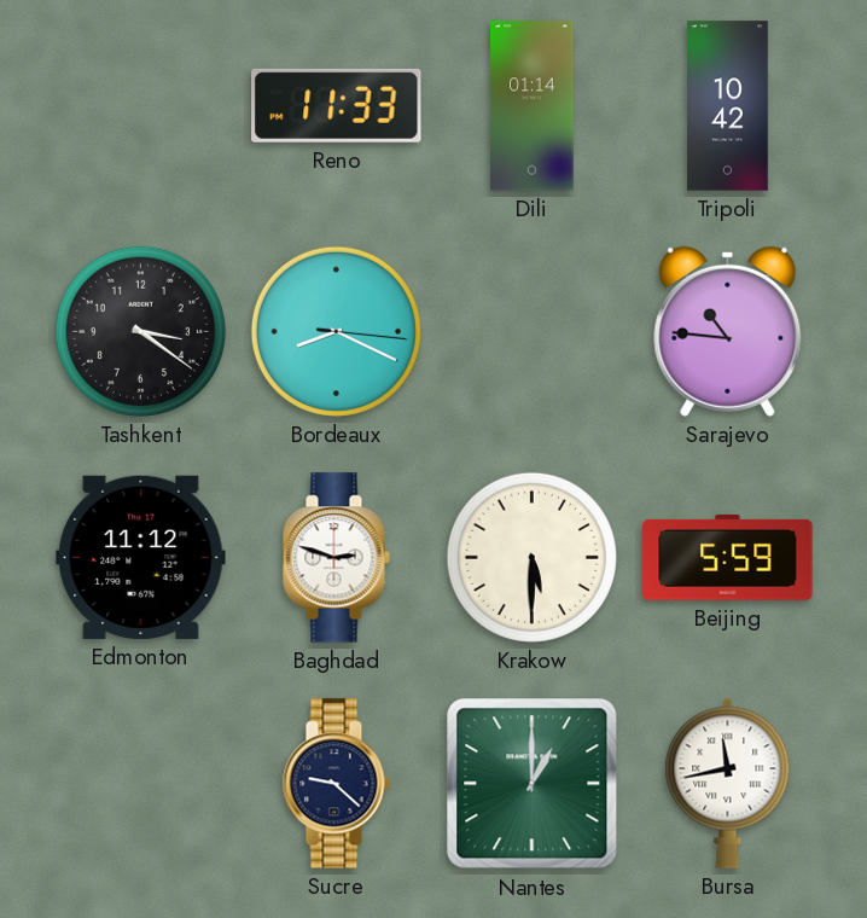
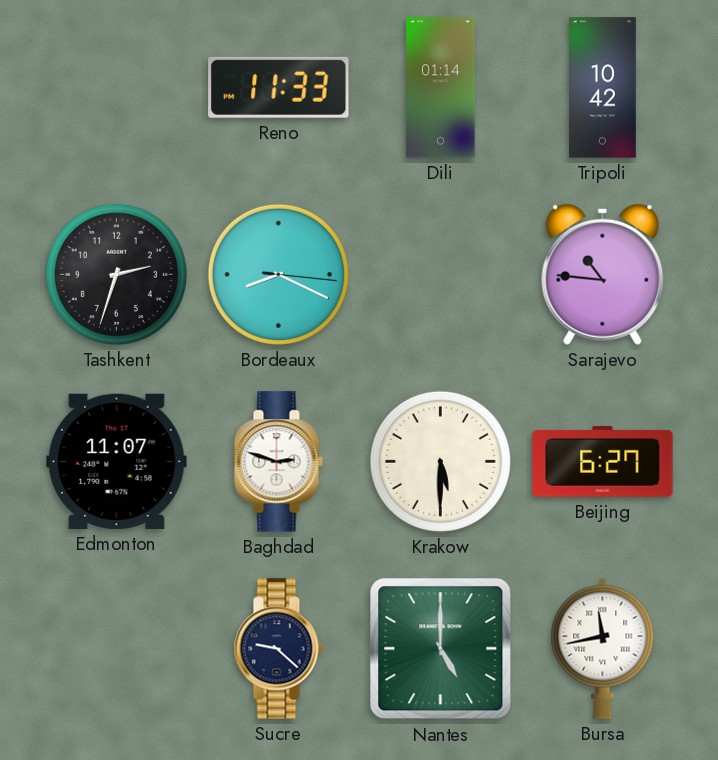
Tashkent: 3:21 -> 2:33
Edmonton: 11:12 -> 11:07
Beijing: 5:59 -> 6:27
Nantes: 1:00 -> 5:00
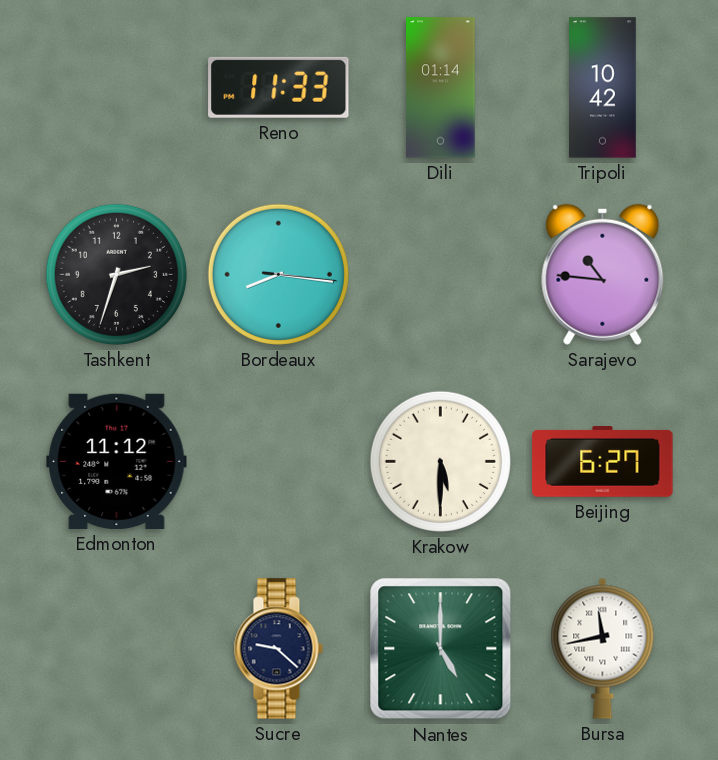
Bordeaux: 8:19 -> 8:16
Edmonton: 11:07 -> 11:12
Baghdad: 2:48 -> none
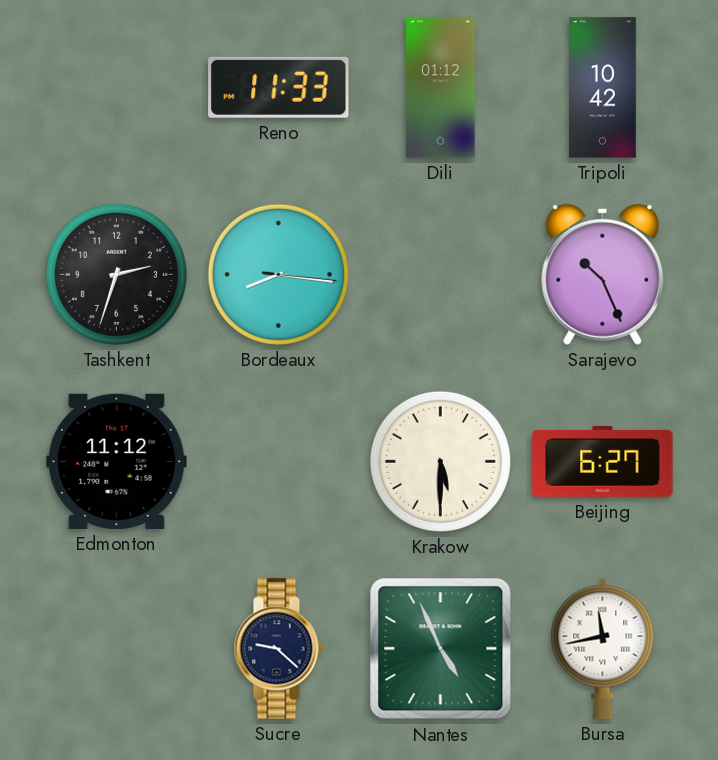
Dili: 01:14 -> 01:12
Sarajevo: 10:46 -> 10:26
Nantes: 5:00 -> 4:56
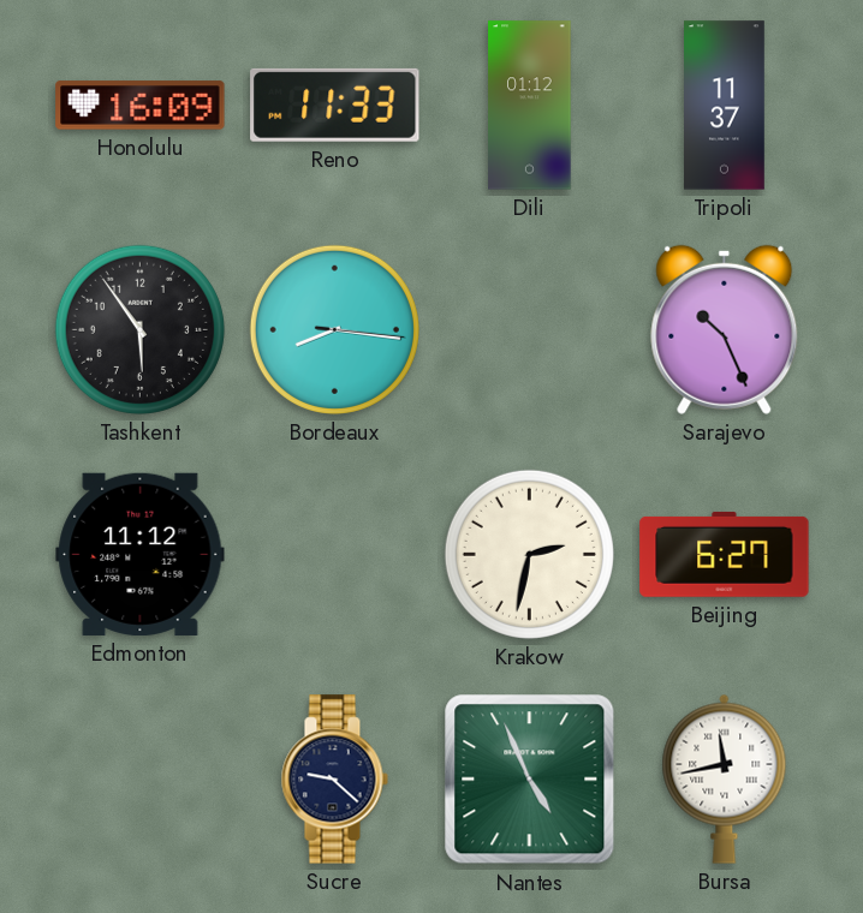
Honolulu: none -> 16:09
Tripoli: 10:42 -> 11:37
Tashkent: 2:33 -> 5:54
Krakow: 5:30 -> 2:32
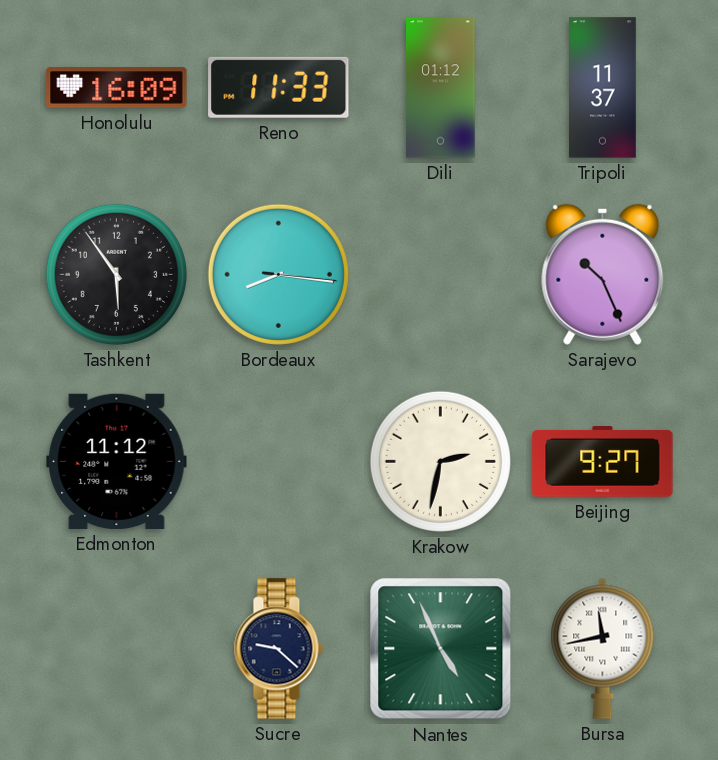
Beijing: 6:27 -> 9:27
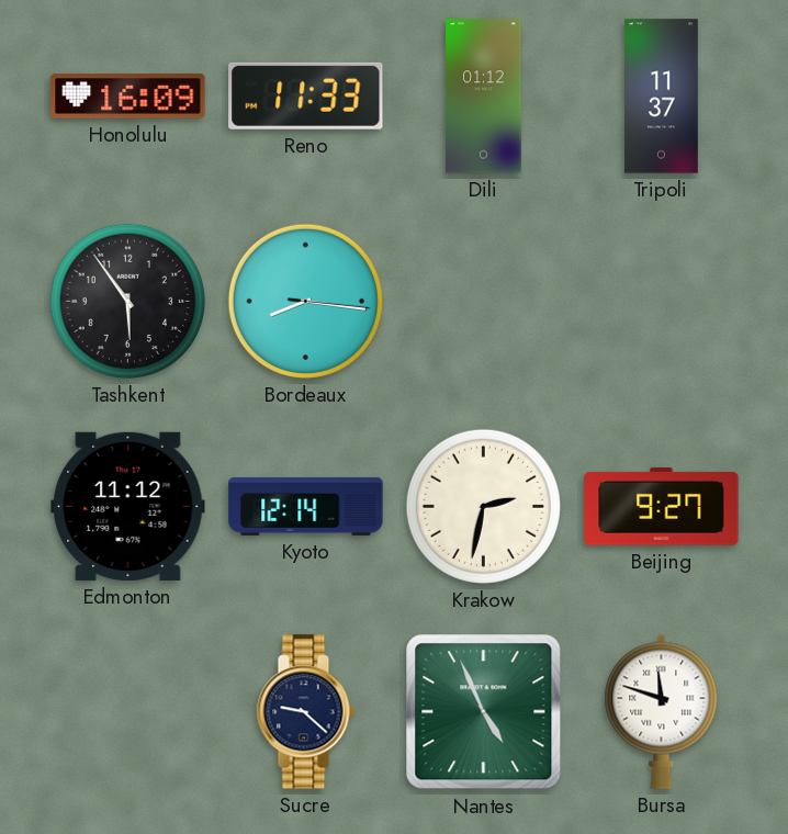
Sarajevo: 10:26 -> none
Kyoto: none -> 12:14
Bursa: 11:43 -> 11:48
